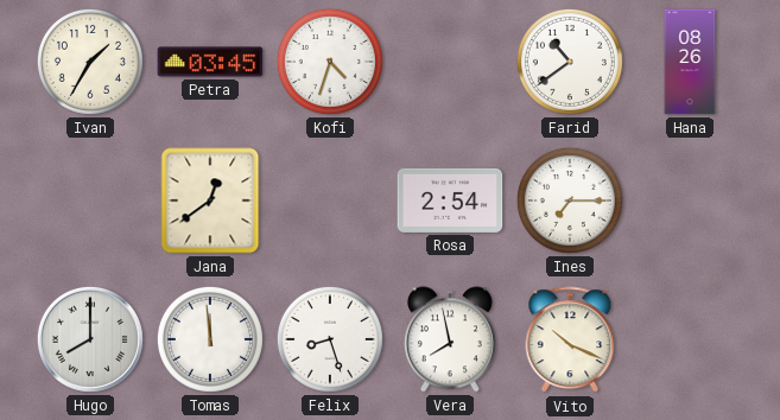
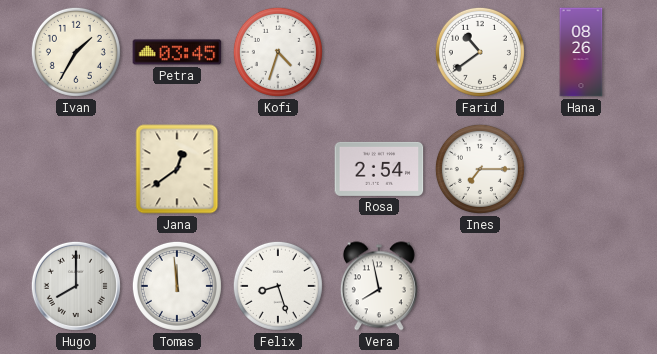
Vito: 10:19 -> none
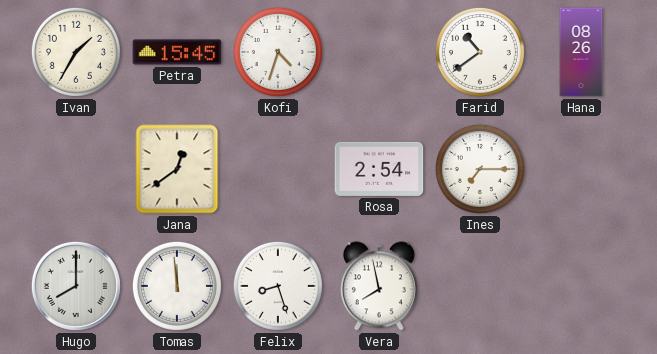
Petra: 03:45 -> 15:45
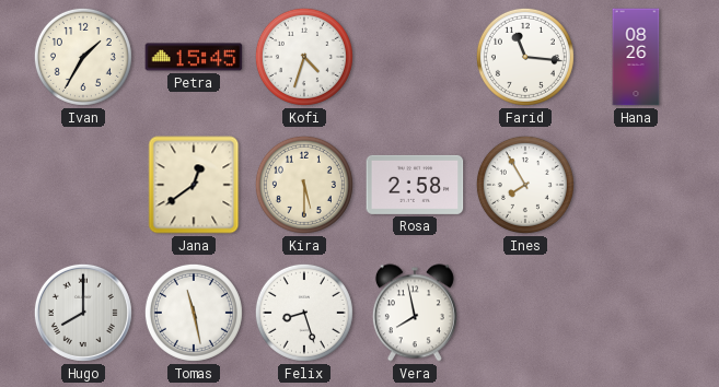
Farid: 10:39 -> 11:16
Kira: none -> 5:30
Rosa: 2:54 -> 2:58
Ines: 7:15 -> 7:55
Tomas: 11:59 -> 11:28
